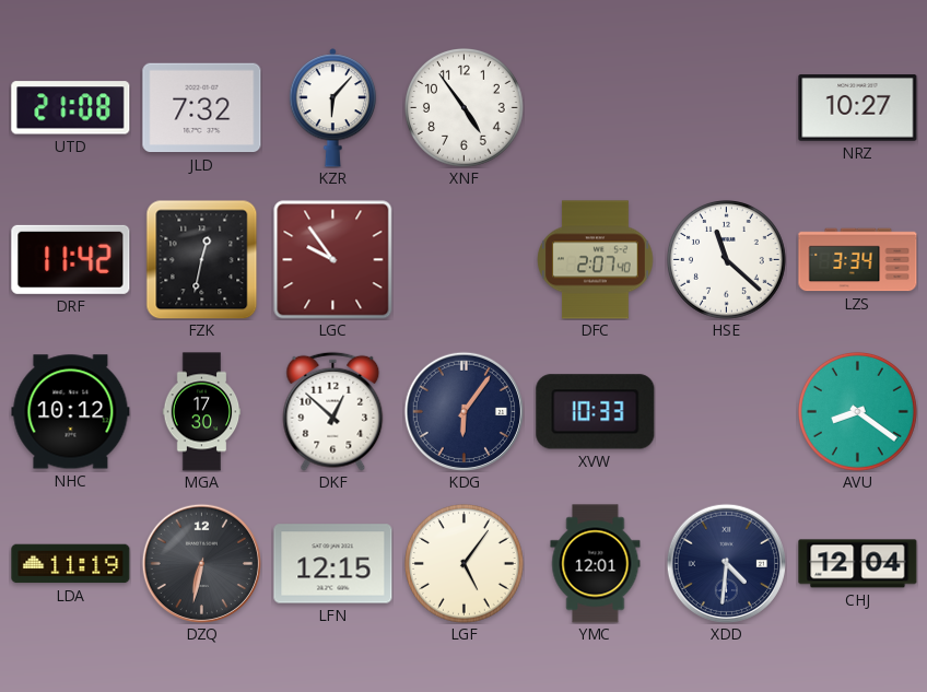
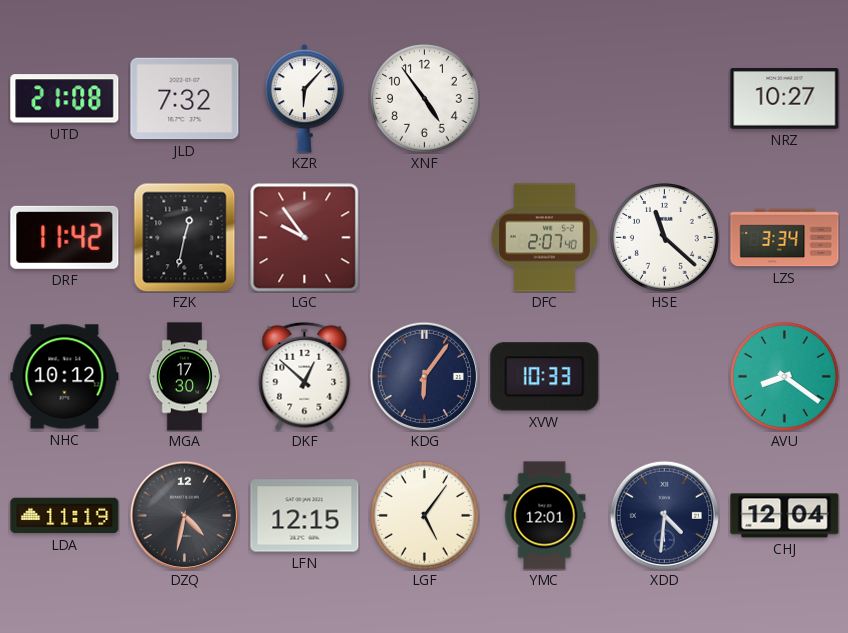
DZQ: 6:32 -> 4:32
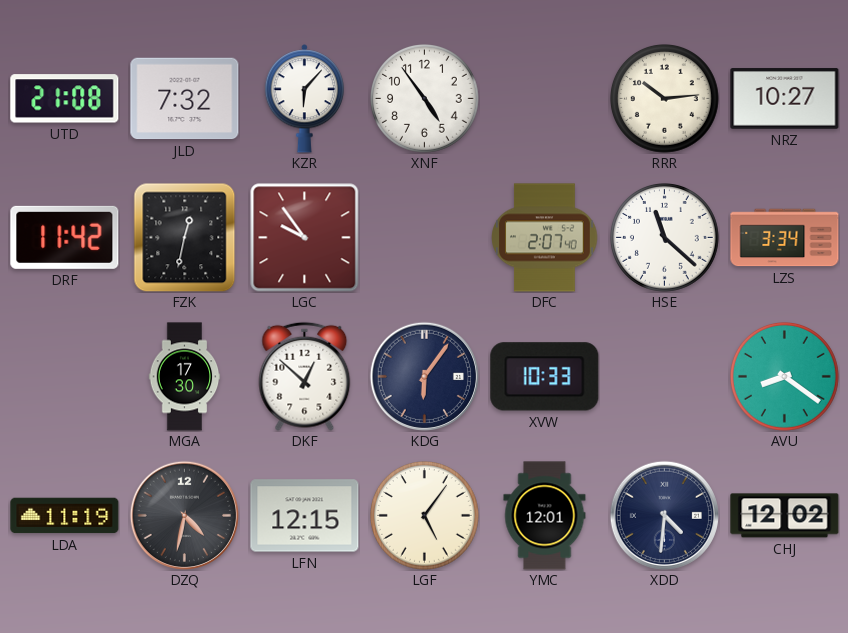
RRR: none -> 10:14
NHC: 10:12 -> none
CHJ: 12:04 -> 12:02
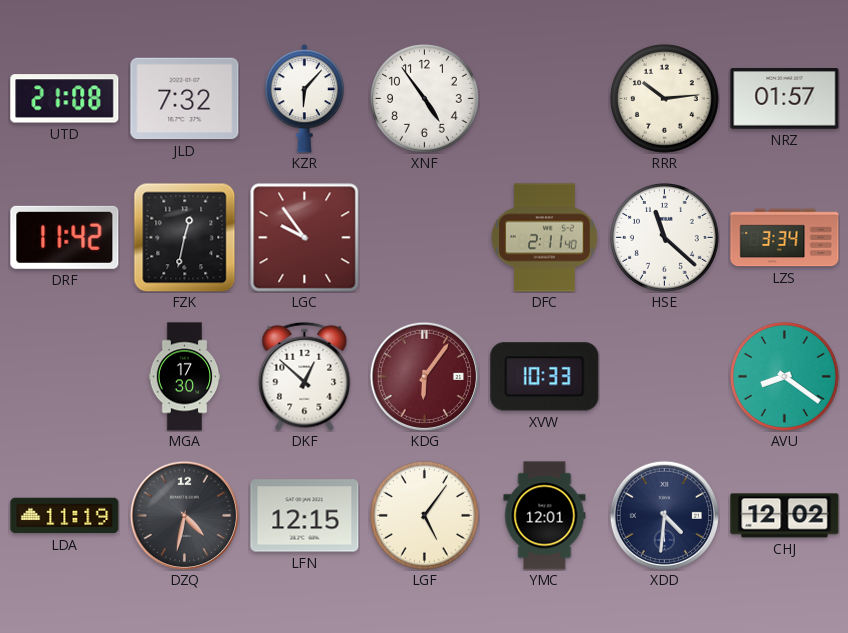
NRZ: 10:27 -> 01:57
DFC: 2:07 -> 2:11
KDG dial: navy -> burgundy
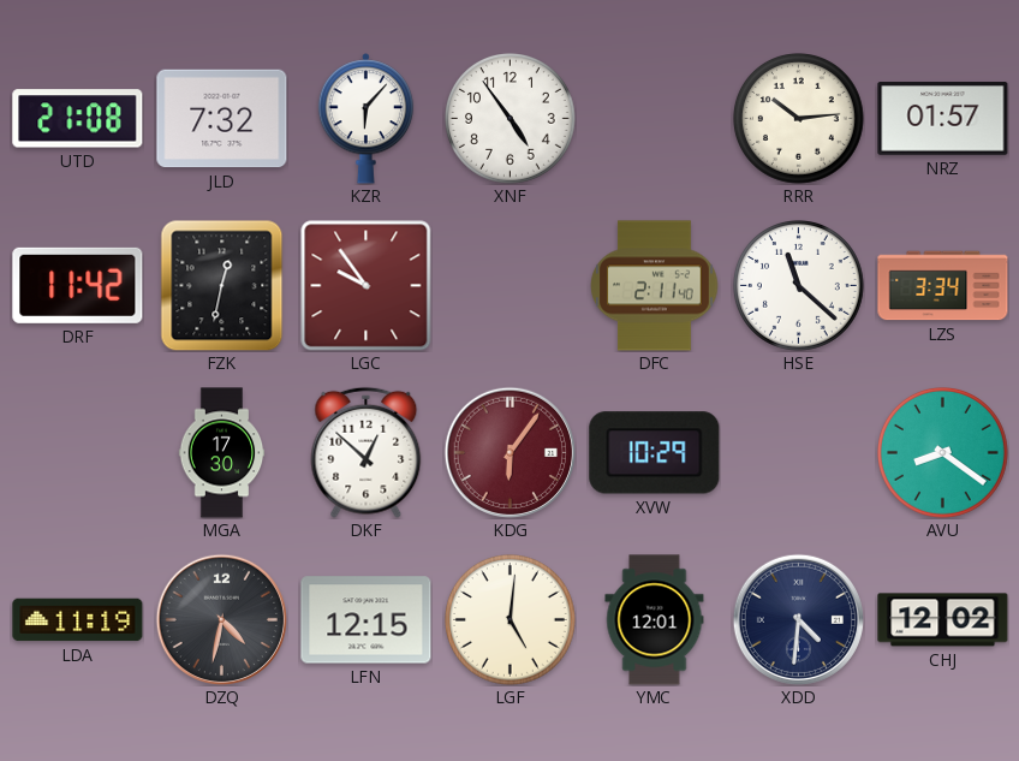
XVW: 10:33 -> 10:29
LGF: 5:06 -> 5:01
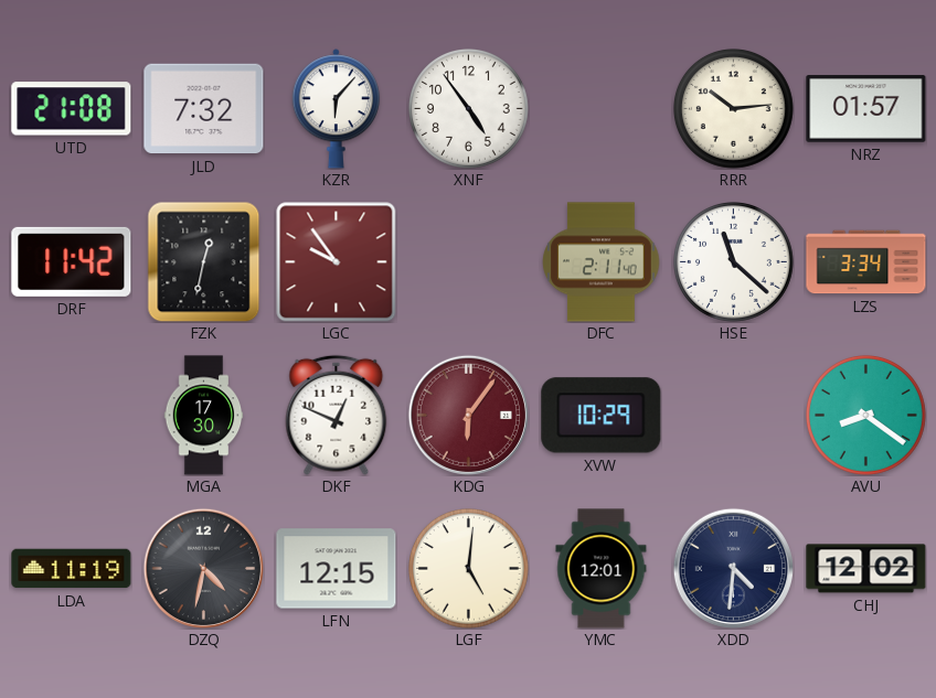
DKF: 12:52 -> 12:49
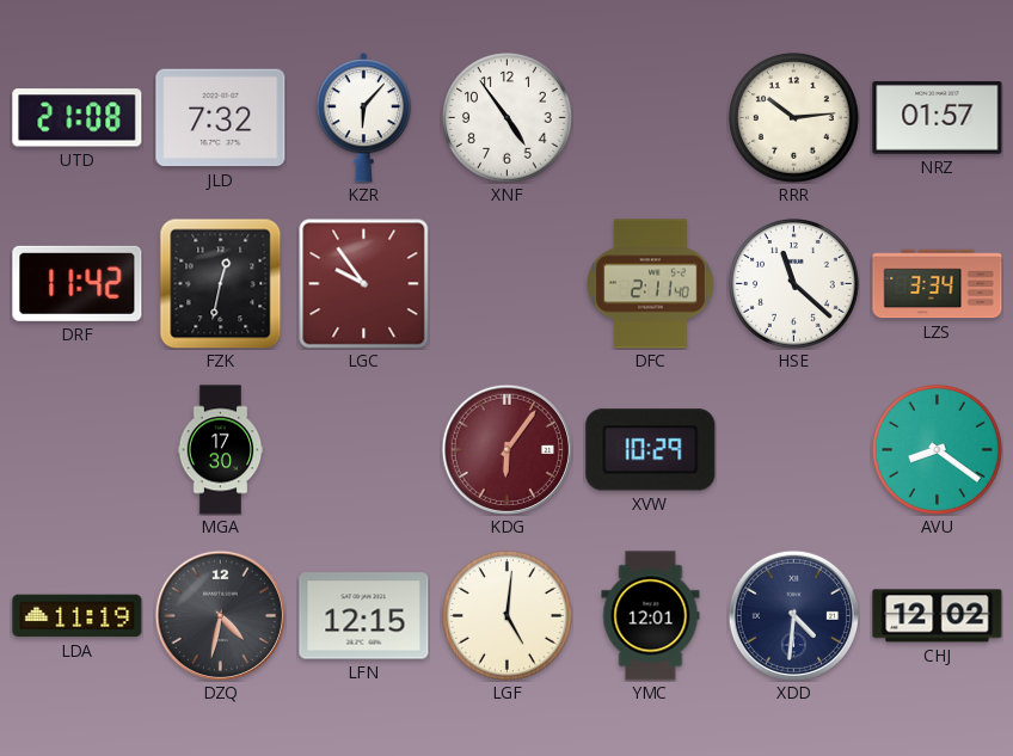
DKF: 12:49 -> none
